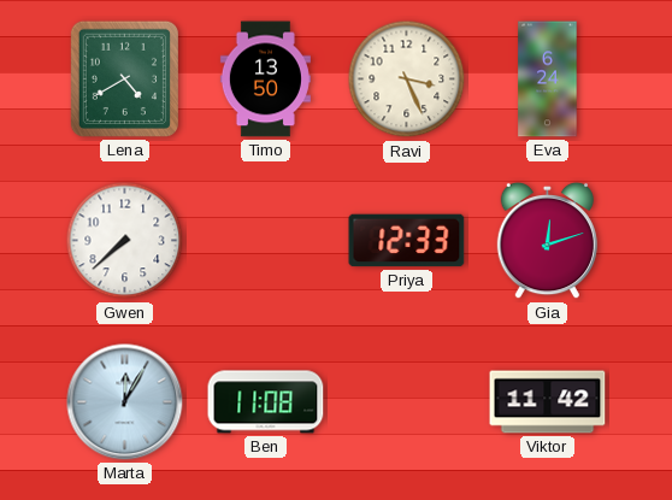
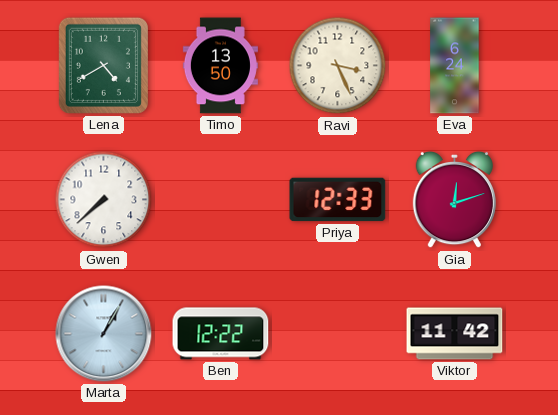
Marta: 12:05 -> 1:05
Ben: 11:08 -> 12:22
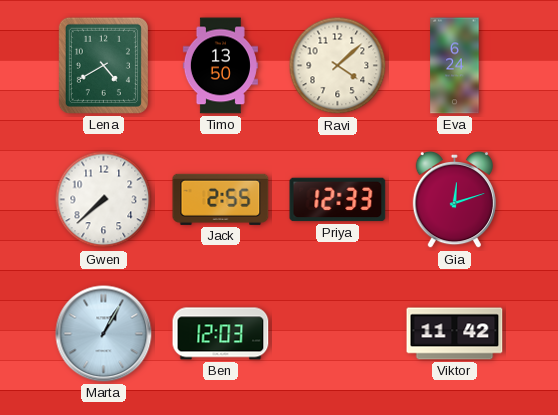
Ravi: 3:26 -> 4:08
Jack: none -> 2:55
Ben: 12:22 -> 12:03
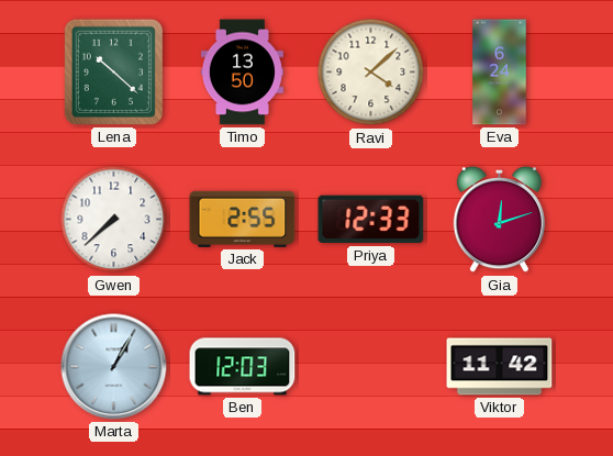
Lena: 4:40 -> 10:22
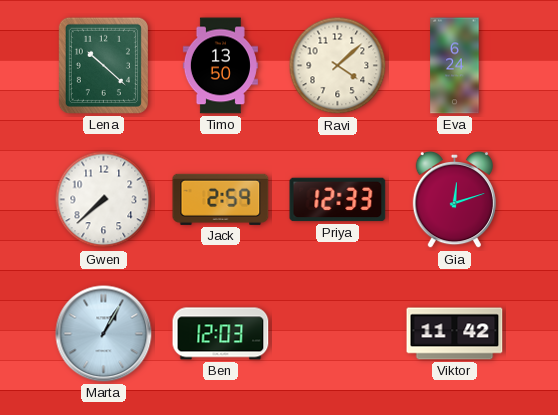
Jack: 2:55 -> 2:59
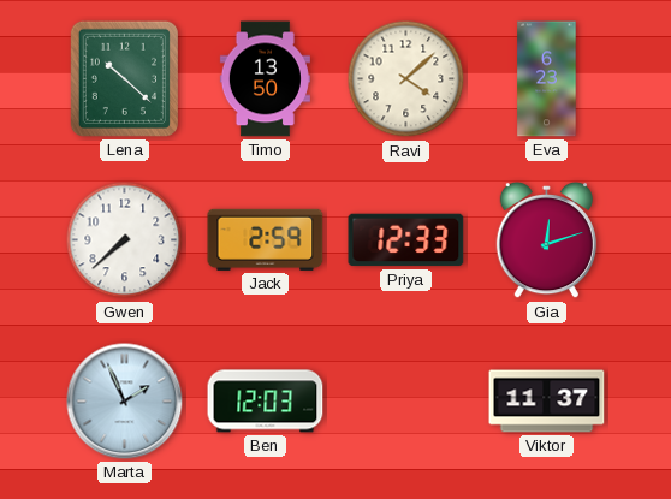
Eva: 6:24 -> 6:23
Marta: 1:05 -> 1:56
Viktor: 11:42 -> 11:37
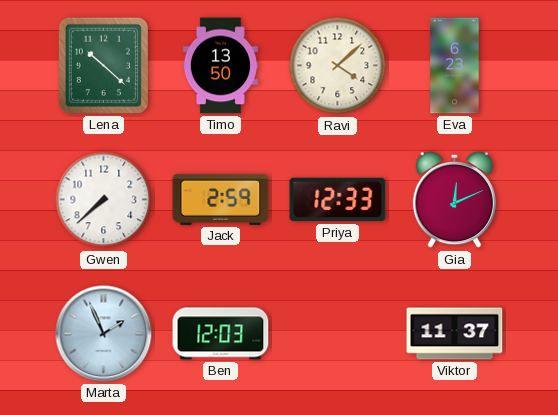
Gia: 12:12 -> 12:11
